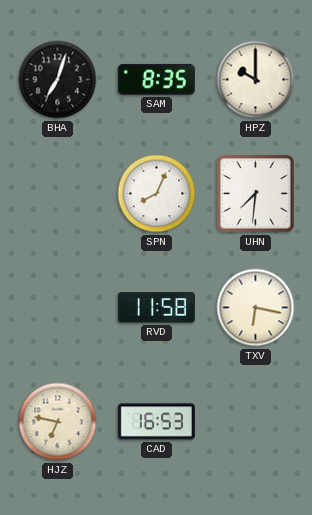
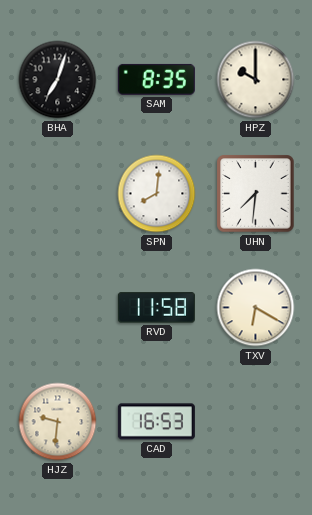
SPN: 8:04 -> 8:01
TXV: 6:17 -> 6:20
HJZ: 6:47 -> 9:31
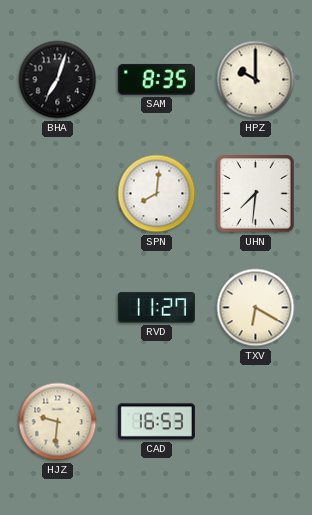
RVD: 11:58 -> 11:27
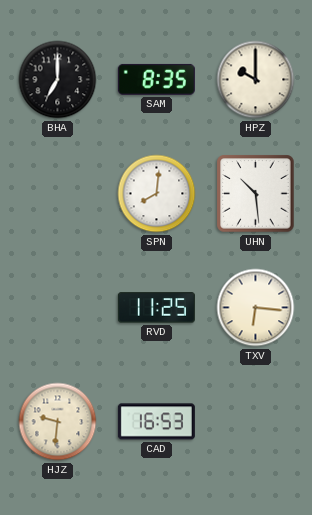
BHA: 7:03 -> 7:00
UHN: 7:31 -> 10:29
RVD: 11:27 -> 11:25
TXV: 6:20 -> 6:16
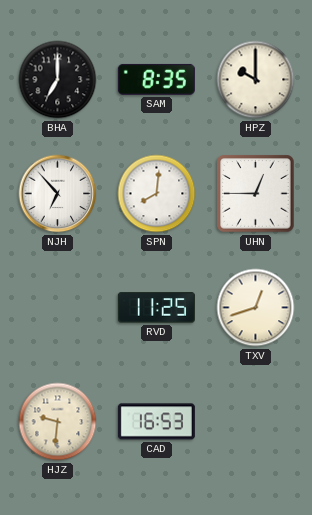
NJH: none -> 6:53
UHN: 10:29 -> 12:45
TXV: 6:16 -> 12:42
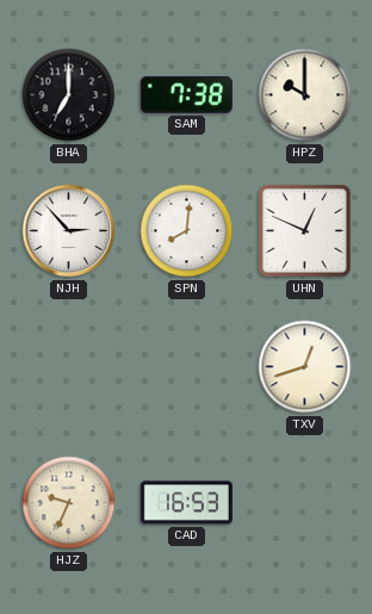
SAM: 8:35 -> 7:38
NJH: 6:53 -> 2:53
UHN: 12:45 -> 12:49
RVD: 11:25 -> none
HJZ: 9:31 -> 9:34
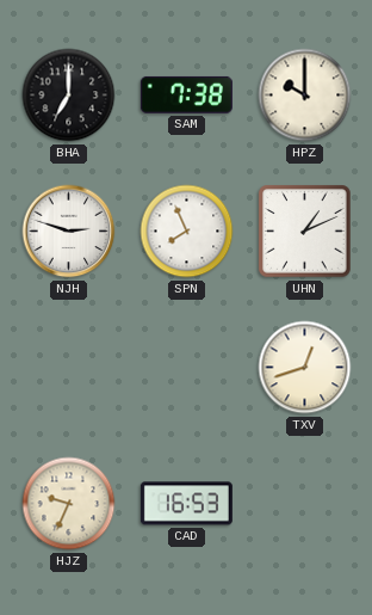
NJH: 2:53 -> 2:48
SPN: 8:01 -> 7:56
UHN: 12:49 -> 1:11
